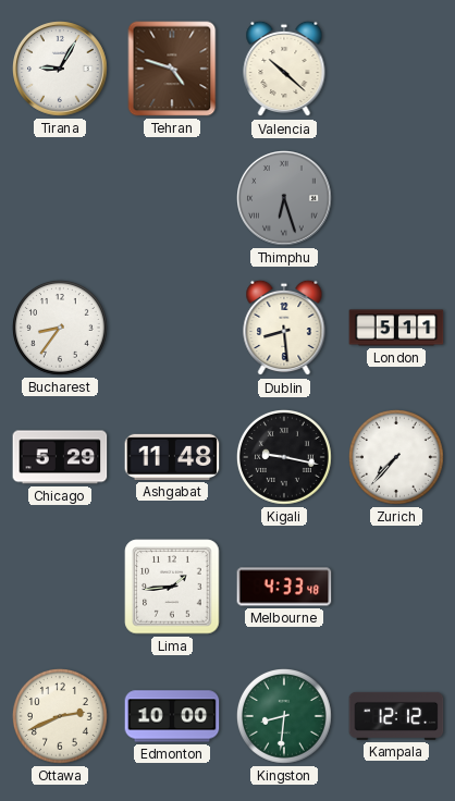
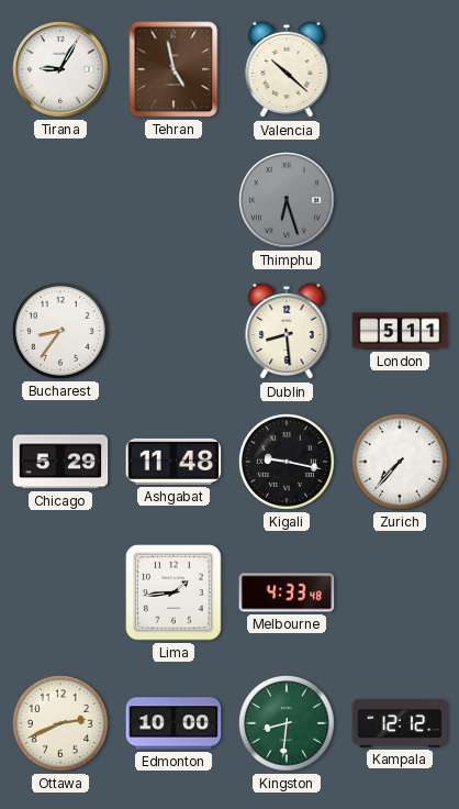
Tehran: 4:48 -> 4:58
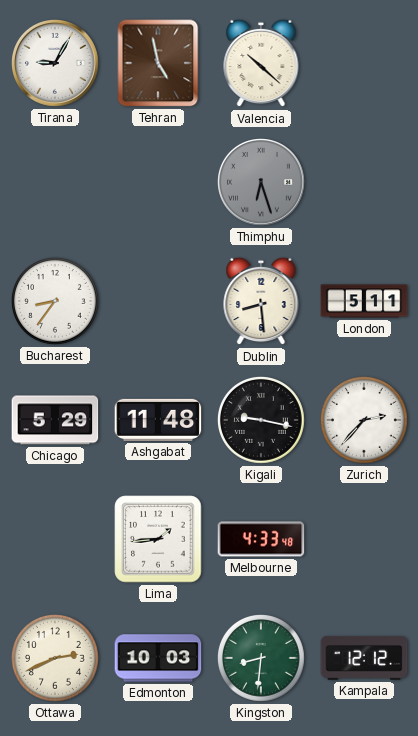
Zurich: 7:37 -> 2:37
Edmonton: 10:00 -> 10:03
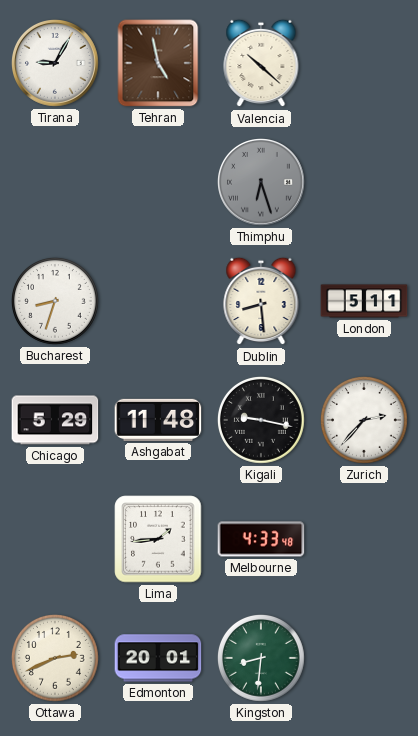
Bucharest: 8:36 -> 8:33
Edmonton: 10:03 -> 20:01
Kampala: 12:12 -> none
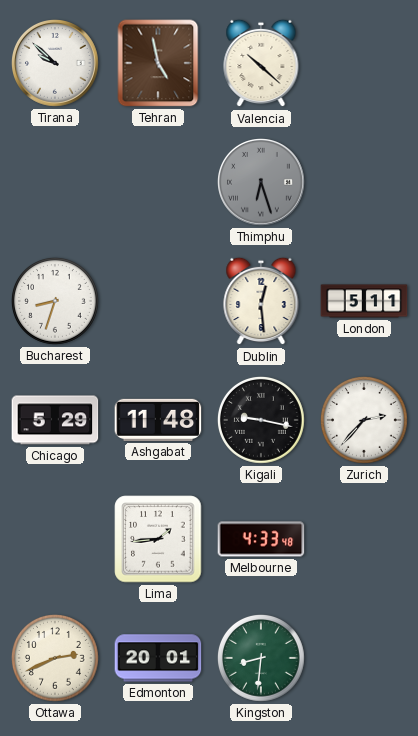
Tirana: 9:05 -> 9:52
Dublin: 8:29 -> 12:29
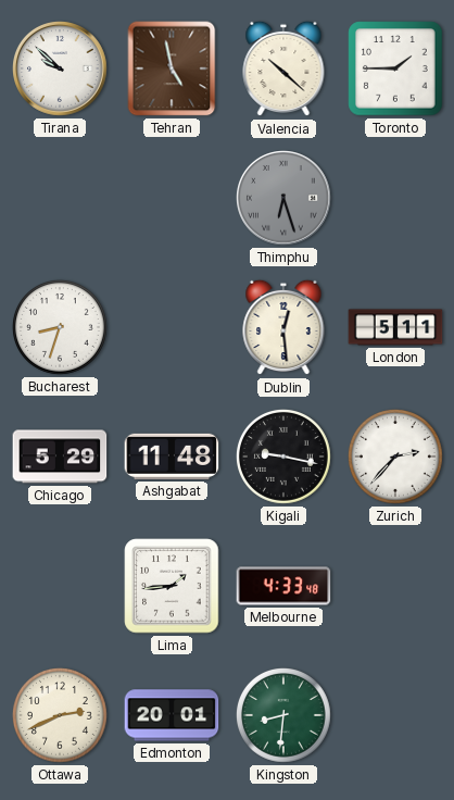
Toronto: none -> 1:45
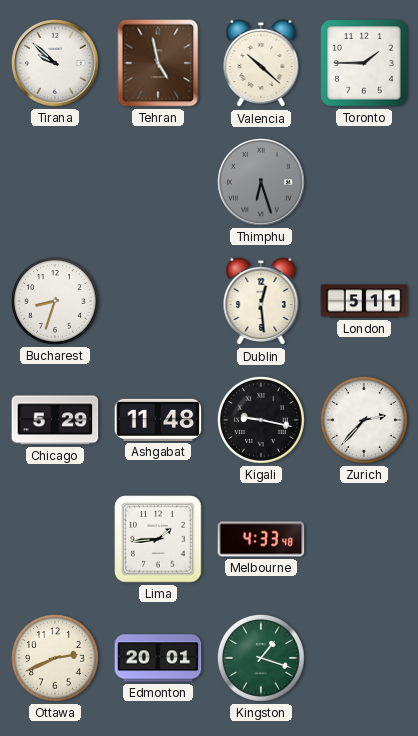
Kingston: 8:31 -> 1:18
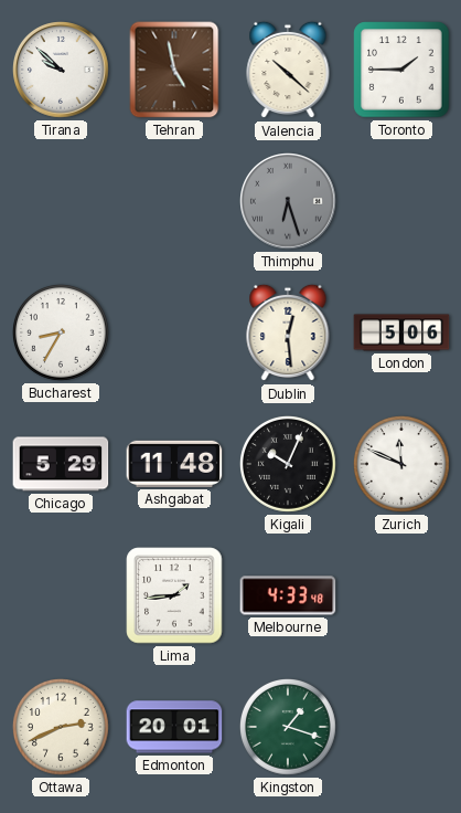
Bucharest: 8:33 -> 8:35
London: 5:11 -> 5:06
Kigali: 9:17 -> 10:04
Zurich: 2:37 -> 11:49
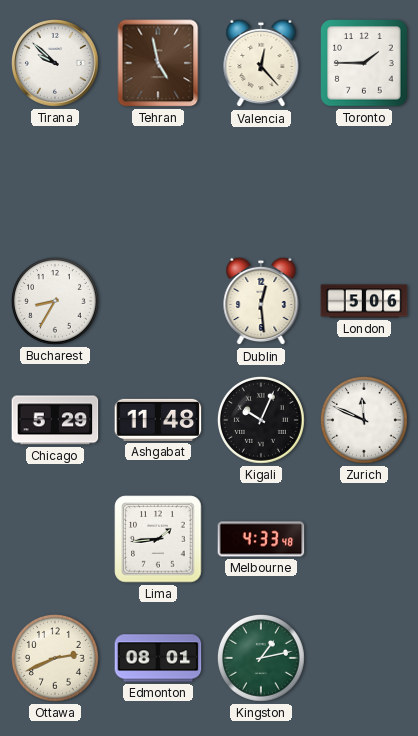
Valencia: 10:22 -> 12:23
Thimphu: 6:27 -> none
Edmonton: 20:01 -> 08:01
Kingston: 1:18 -> 1:13
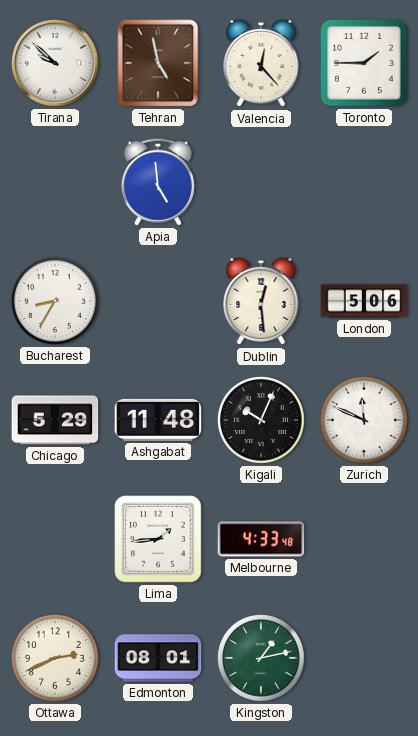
Apia: none -> 4:59
